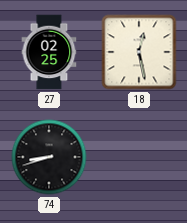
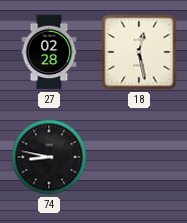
27: 02:25 -> 02:28
74: 8:42 -> 8:47
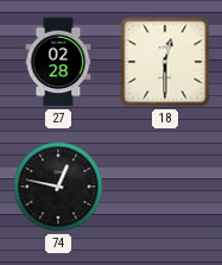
18: 12:28 -> 12:30
74: 8:47 -> 12:47
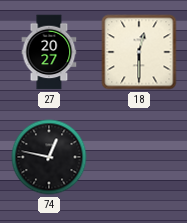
27: 02:28 -> 20:27
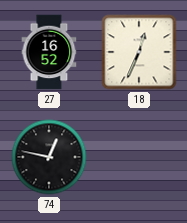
27: 20:27 -> 16:52
18: 12:30 -> 12:34
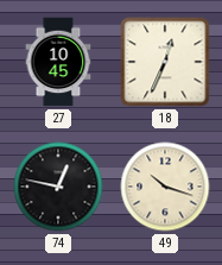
27: 16:52 -> 10:45
49: none -> 10:18
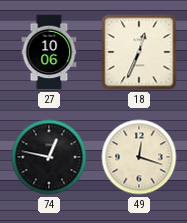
27: 10:45 -> 10:06
49: 10:18 -> 12:18
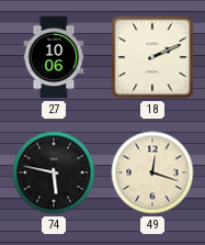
18: 12:34 -> 2:11
74: 12:47 -> 5:47
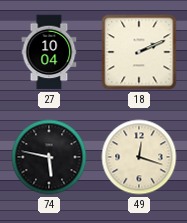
27: 10:06 -> 10:04
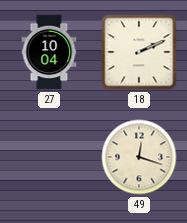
74: 5:47 -> none
